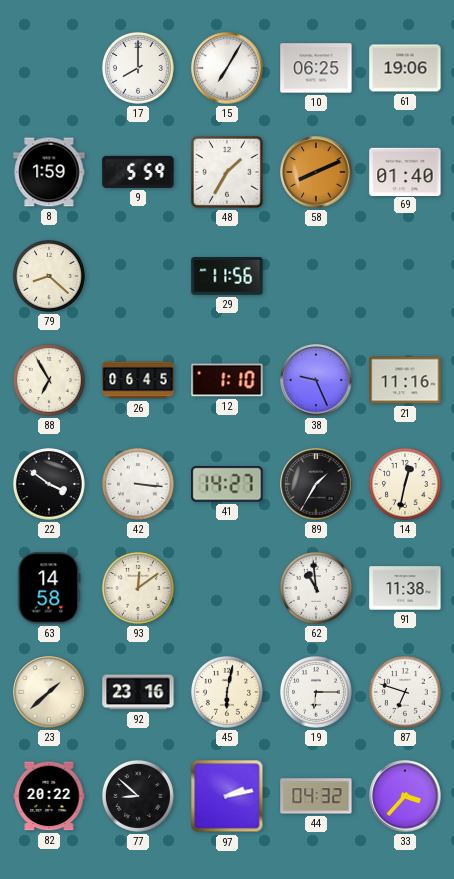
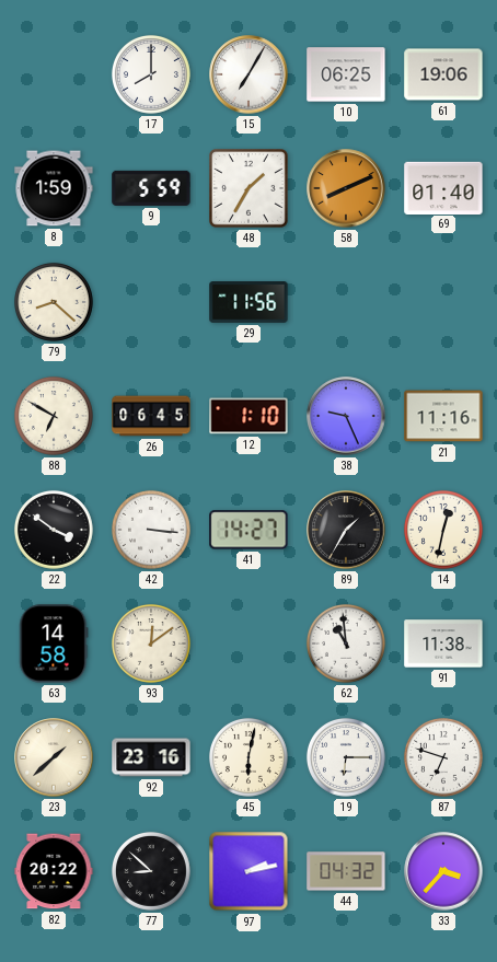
88: 6:55 -> 6:50
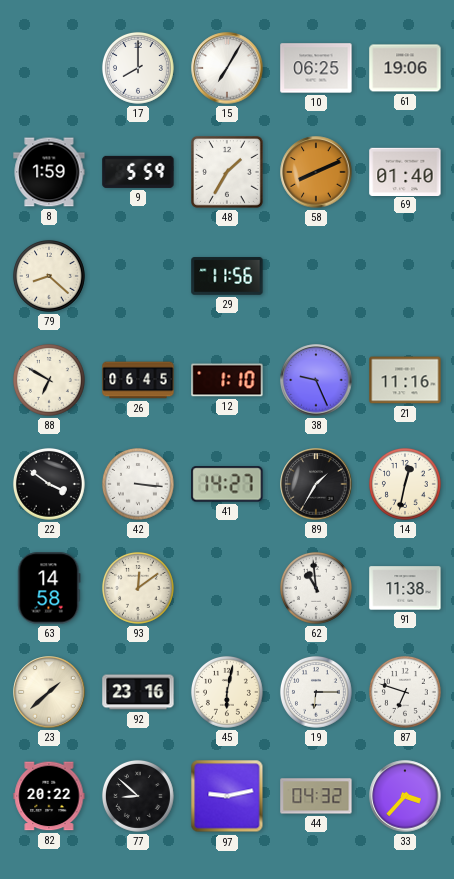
97: 2:13 -> 9:13
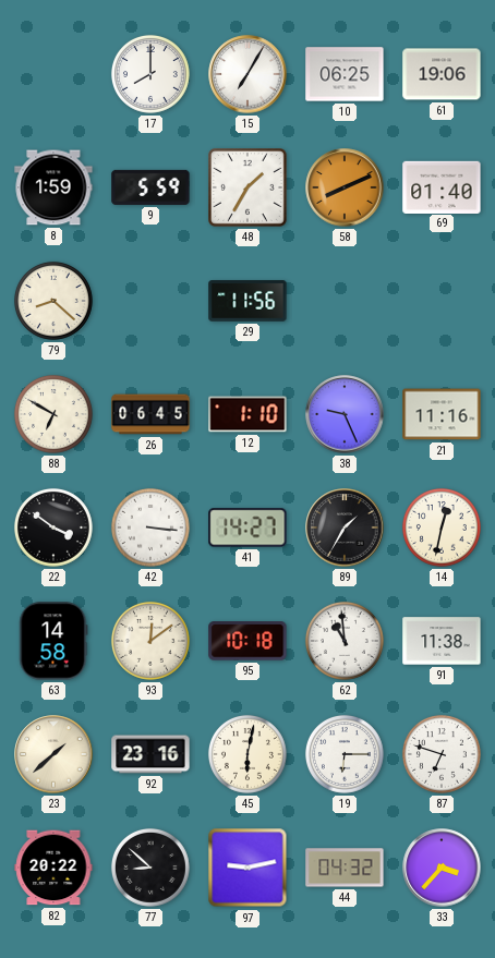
95: none -> 10:18
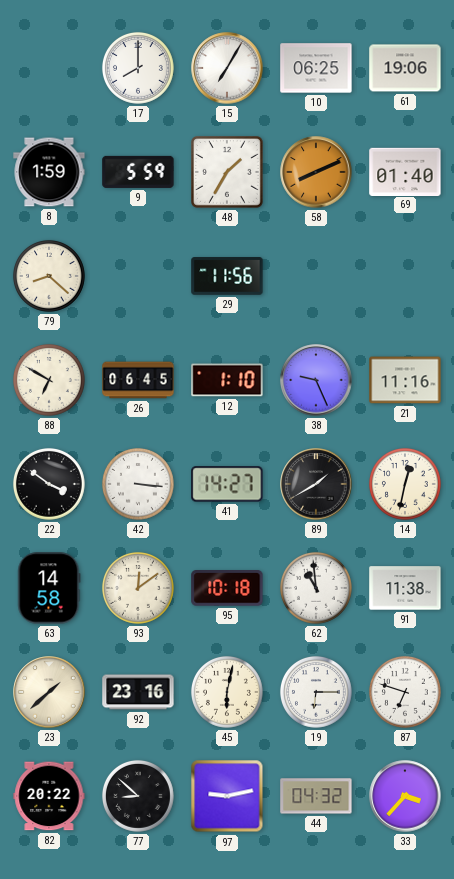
89: 1:35 -> 1:40
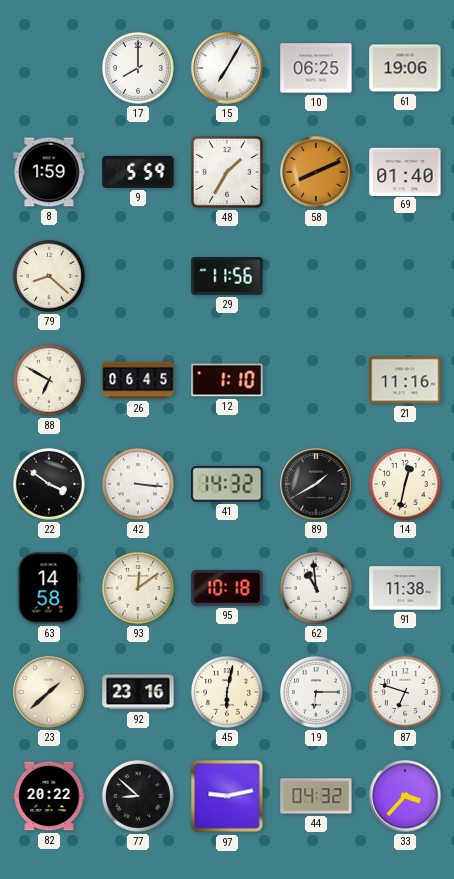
38: 9:26 -> none
41: 14:27 -> 14:32
